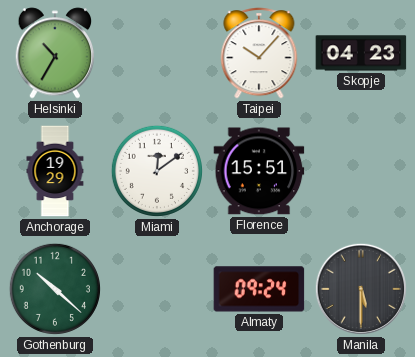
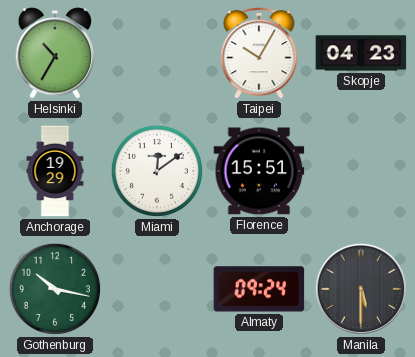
Taipei: 10:07 -> 10:05
Gothenburg: 10:22 -> 10:17
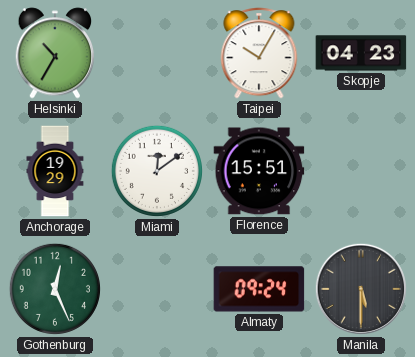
Gothenburg: 10:17 -> 12:26
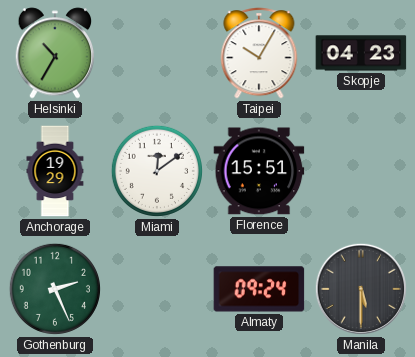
Gothenburg: 12:26 -> 2:26
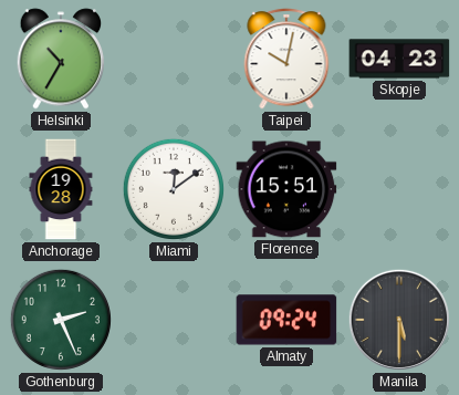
Taipei: 10:05 -> 10:02
Anchorage: 19:29 -> 19:28
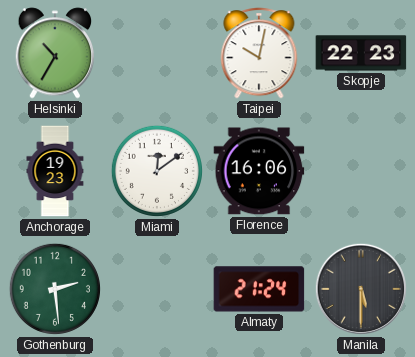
Skopje: 04:23 -> 22:23
Anchorage: 19:28 -> 19:23
Florence: 15:51 -> 16:06
Gothenburg: 2:26 -> 2:29
Almaty: 09:24 -> 21:24
